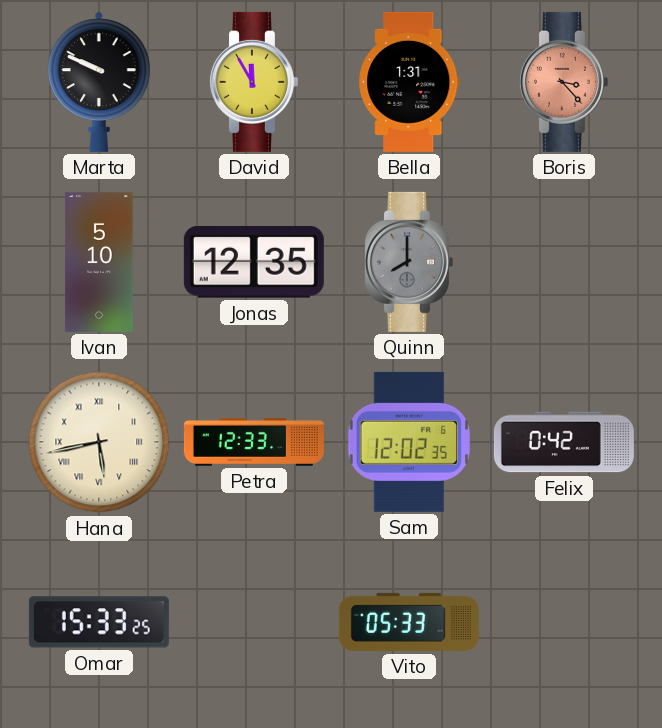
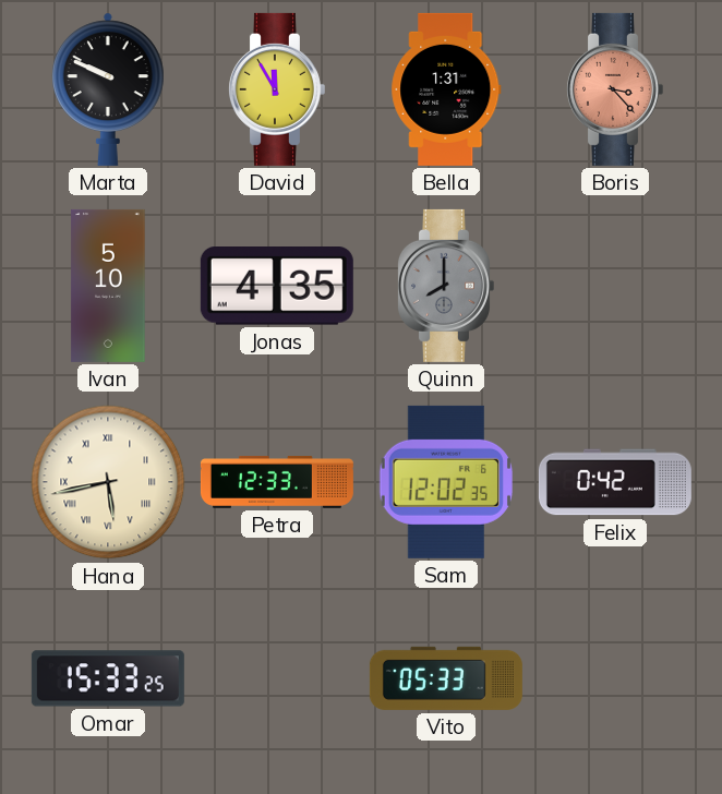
Jonas: 12:35 -> 4:35
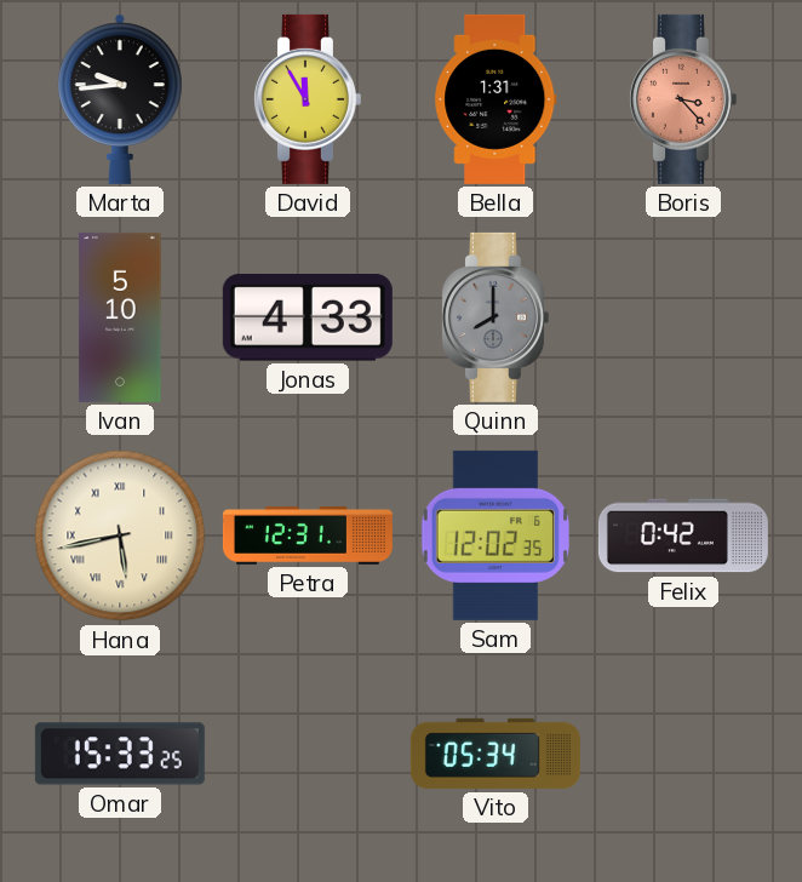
Marta: 9:49 -> 9:44
Jonas: 4:35 -> 4:33
Petra: 12:33 -> 12:31
Vito: 05:33 -> 05:34
